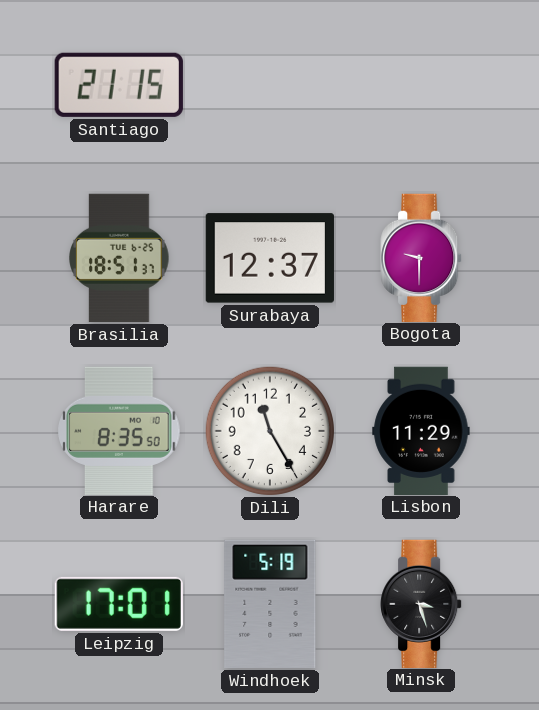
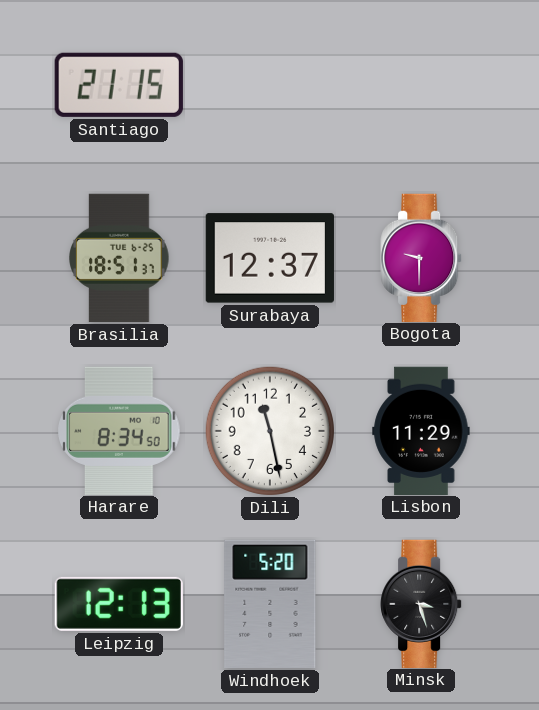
Harare: 8:35 -> 8:34
Dili: 11:25 -> 11:28
Leipzig: 17:01 -> 12:13
Windhoek: 5:19 -> 5:20
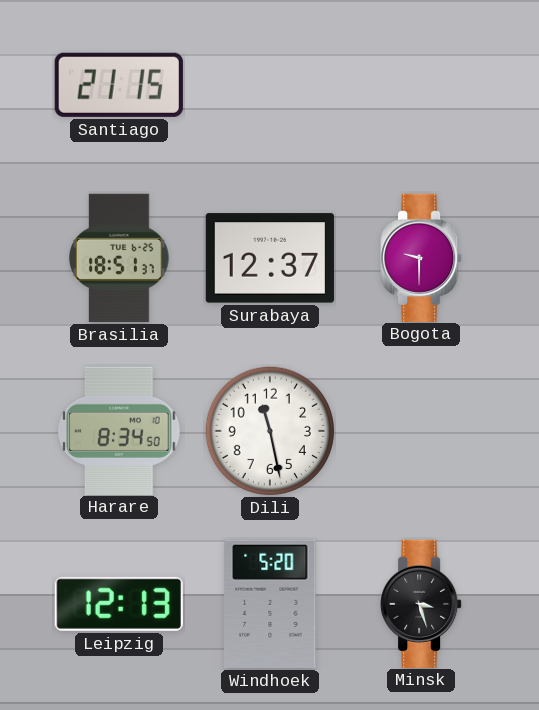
Lisbon: 11:29 -> none
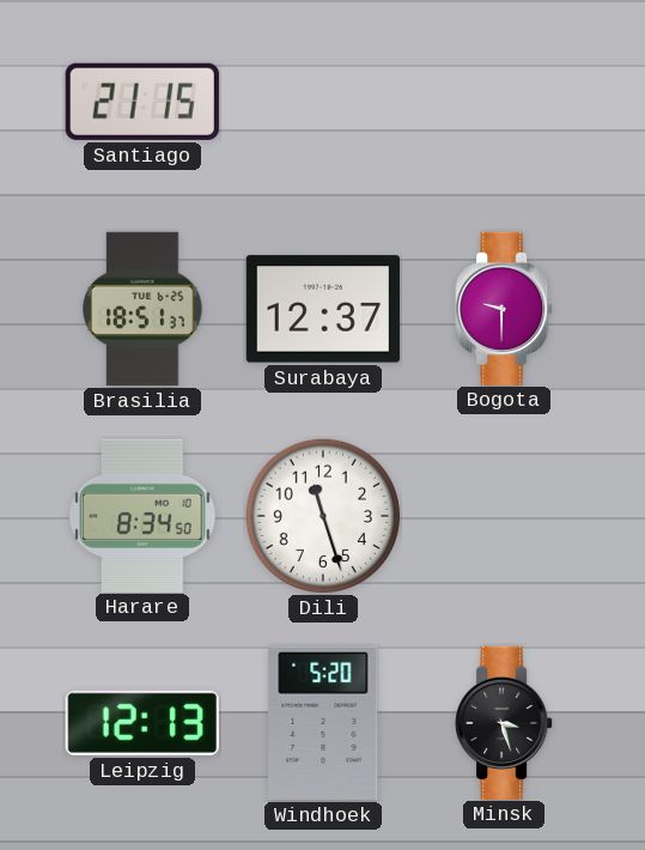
Dili: 11:28 -> 11:27
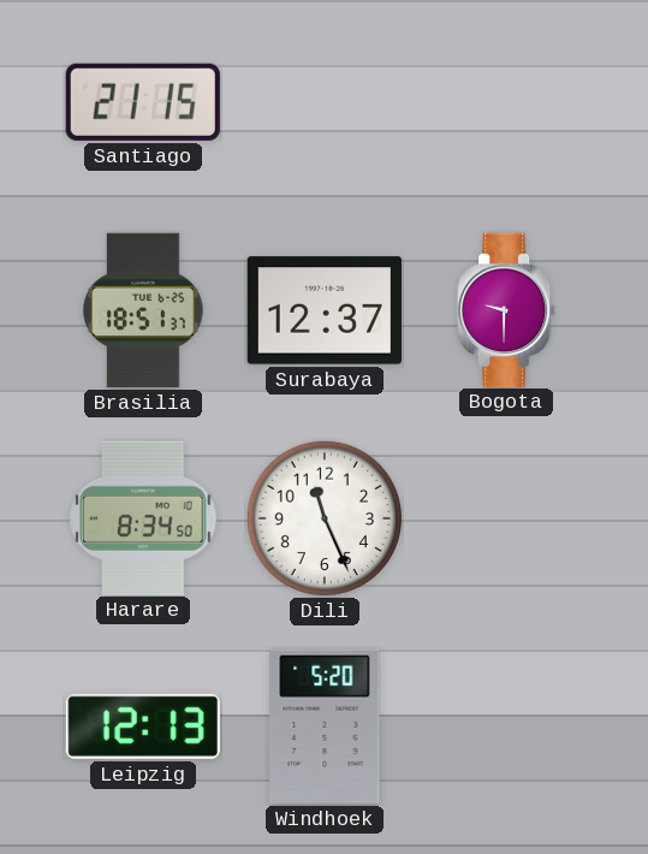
Dili: 11:27 -> 11:26
Minsk: 3:27 -> none
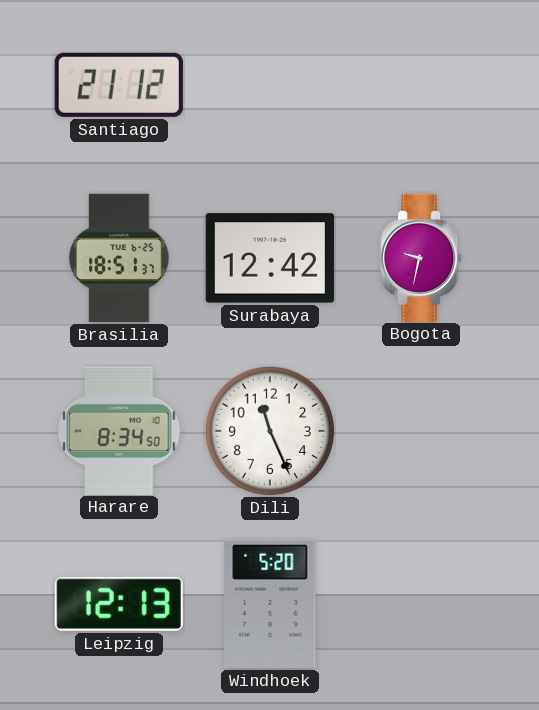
Santiago: 21:15 -> 21:12
Surabaya: 12:37 -> 12:42
Bogota: 9:30 -> 9:32
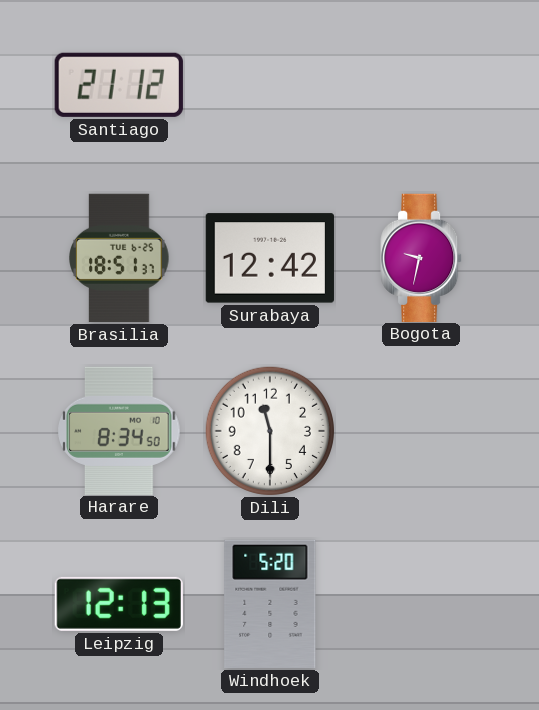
Dili: 11:26 -> 11:30
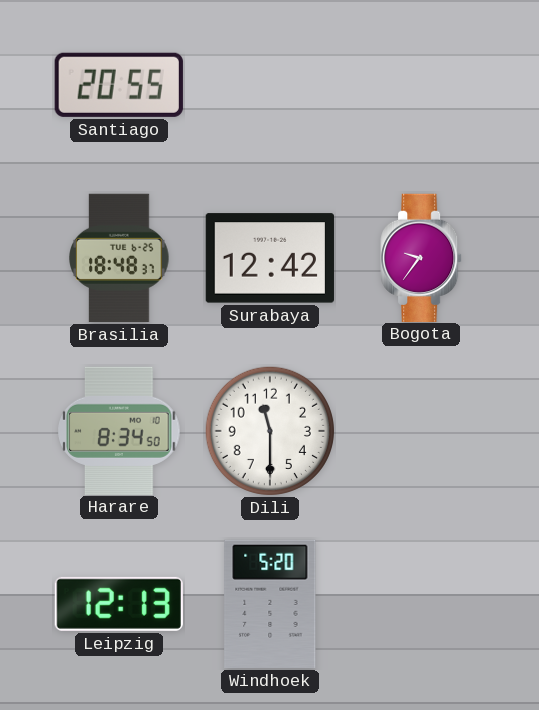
Santiago: 21:12 -> 20:55
Brasilia: 18:51 -> 18:48
Bogota: 9:32 -> 9:36
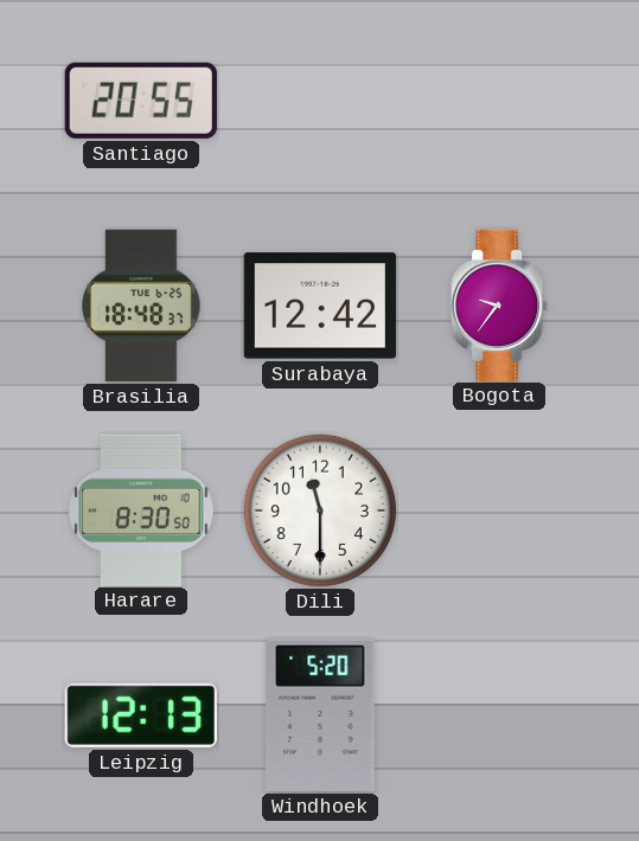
Harare: 8:34 -> 8:30
